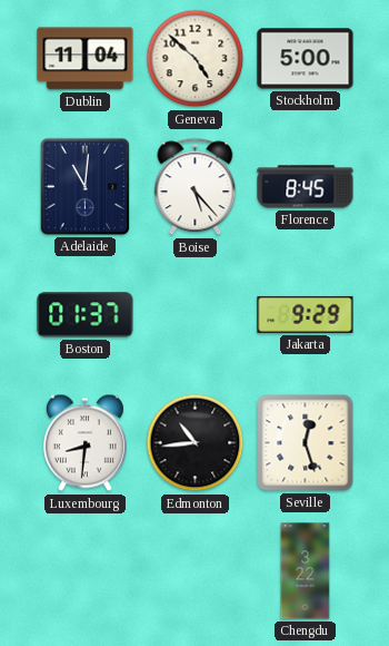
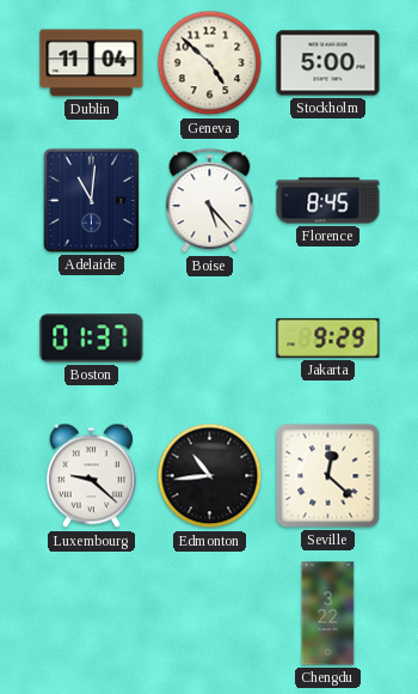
Luxembourg: 8:31 -> 9:22
Seville: 12:27 -> 12:22
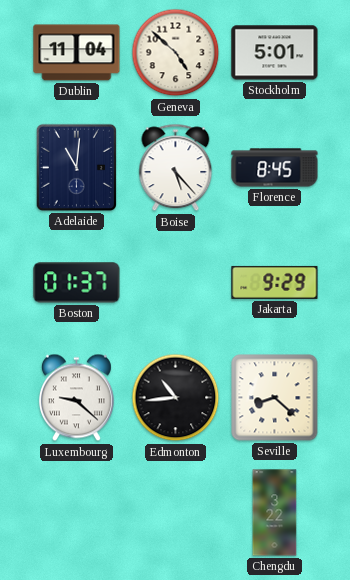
Stockholm: 5:00 -> 5:01
Seville: 12:22 -> 8:22
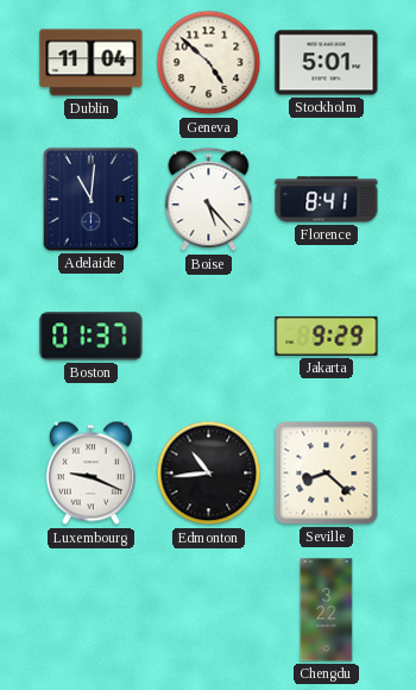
Florence: 8:45 -> 8:41
Luxembourg: 9:22 -> 9:19
